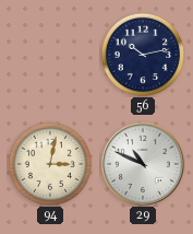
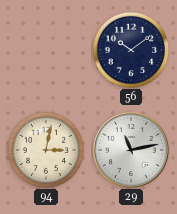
56: 10:13 -> 10:09
29: 10:49 -> 11:13
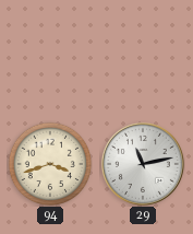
56: 10:09 -> none
94: 3:02 -> 3:42
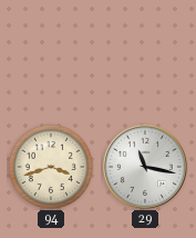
29: 11:13 -> 11:17
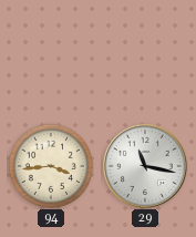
94: 3:42 -> 3:44
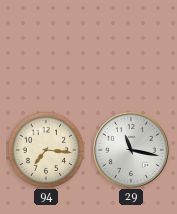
94: 3:44 -> 7:16
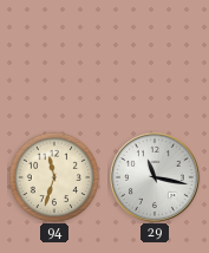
94: 7:16 -> 11:33
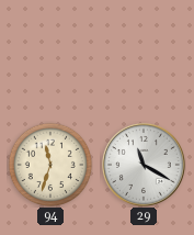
29: 11:17 -> 11:20
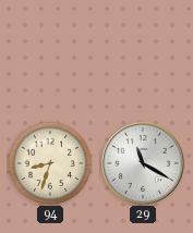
94: 11:33 -> 8:33
